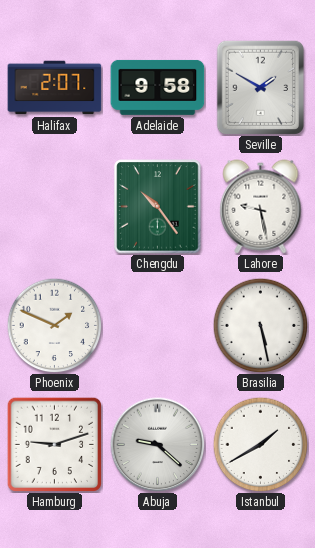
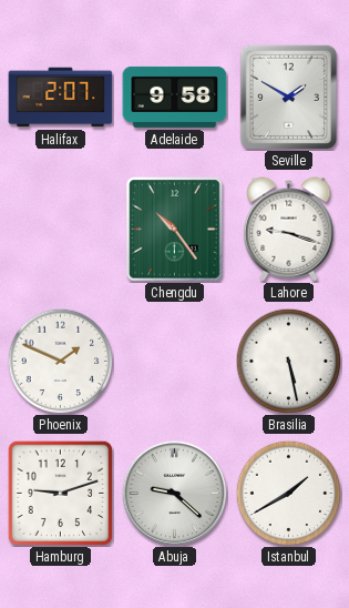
Lahore: 9:28 -> 9:18
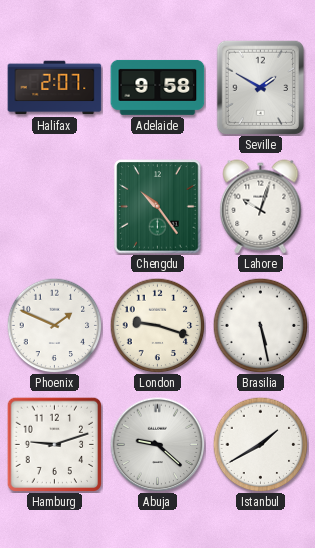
Lahore: 9:18 -> 10:03
London: none -> 9:18
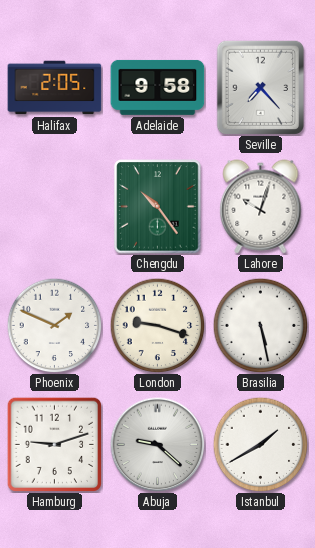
Halifax: 2:07 -> 2:05
Seville: 1:50 -> 7:23
